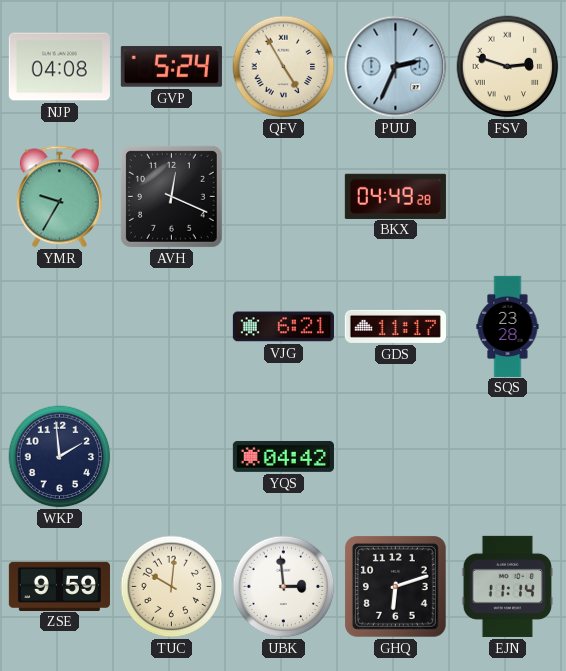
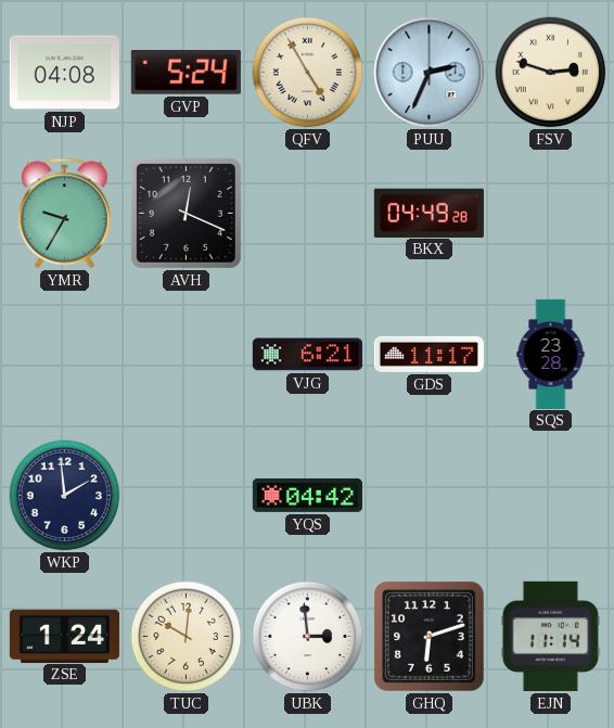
ZSE: 9:59 -> 1:24
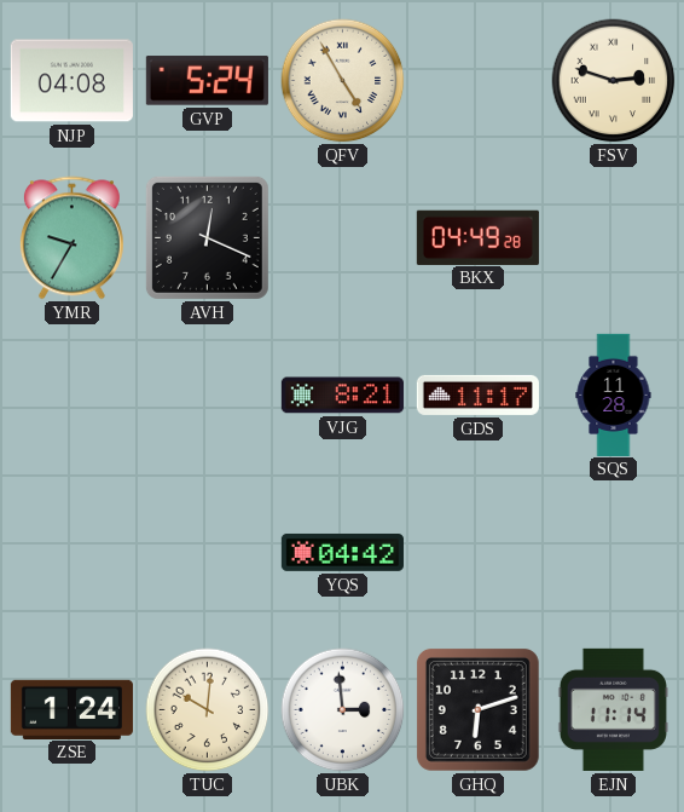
PUU: 2:34 -> none
VJG: 6:21 -> 8:21
SQS: 23:28 -> 11:28
WKP: 1:59 -> none
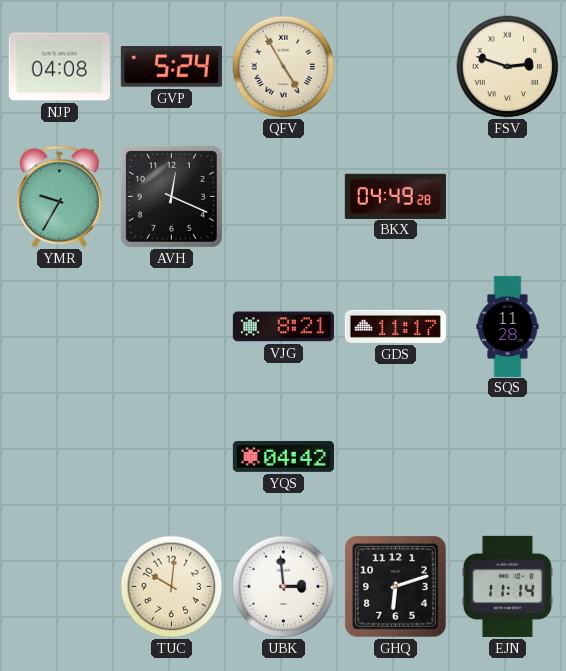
ZSE: 1:24 -> none
